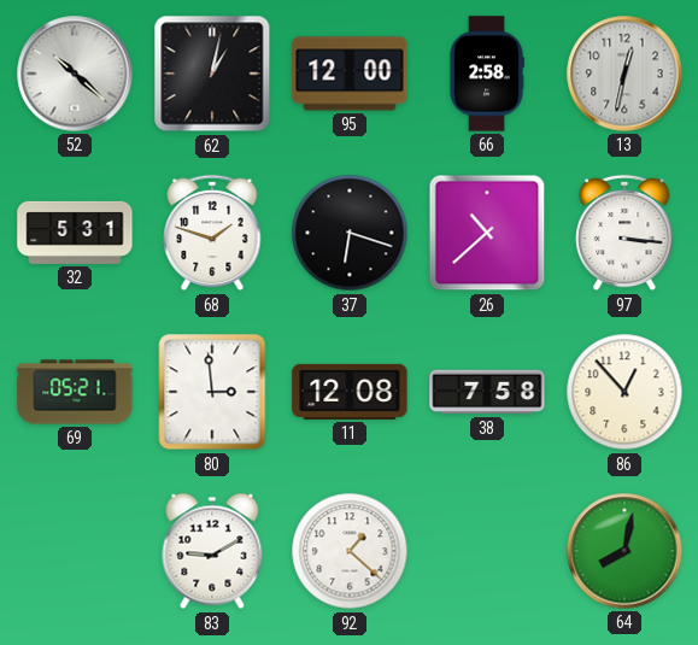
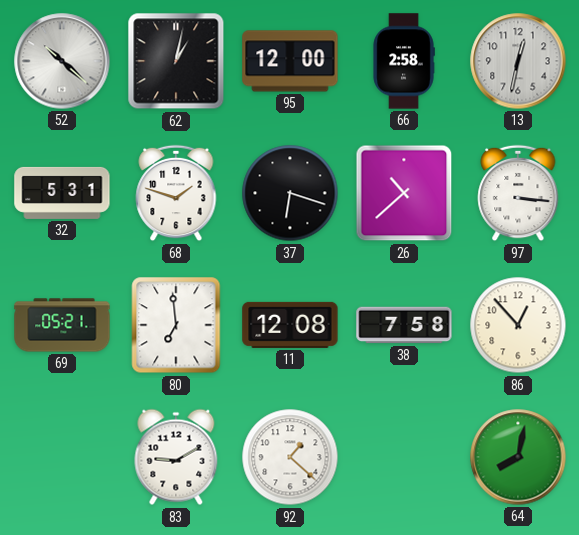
80: 2:59 -> 6:59
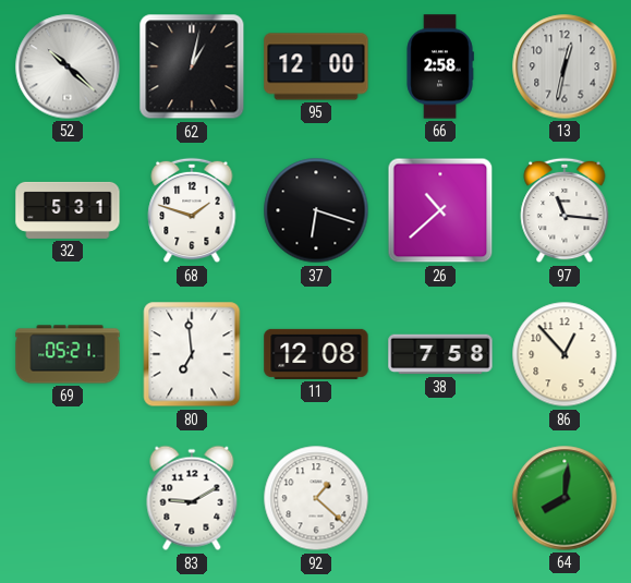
97: 3:16 -> 11:16
64: 8:02 -> 8:01
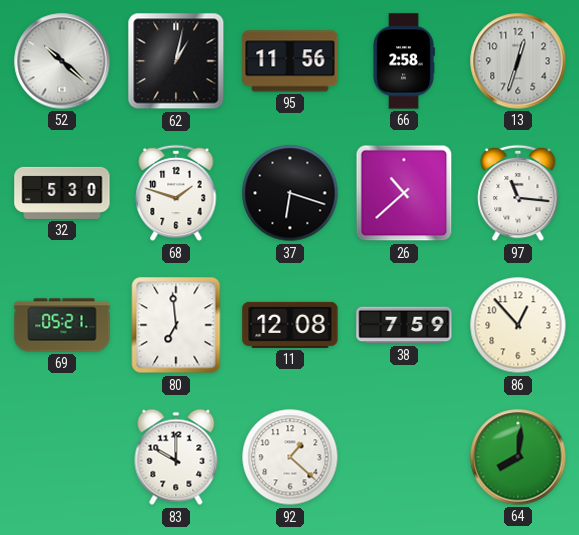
95: 12:00 -> 11:56
13: 12:32 -> 12:33
32: 5:31 -> 5:30
38: 7:58 -> 7:59
83: 9:10 -> 10:00
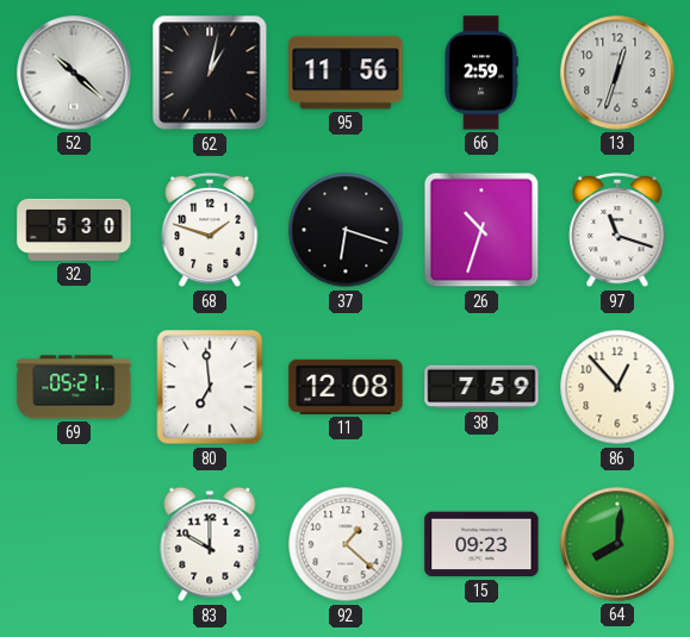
66: 2:58 -> 2:59
26: 10:38 -> 10:33
97: 11:16 -> 11:18
15: none -> 09:23
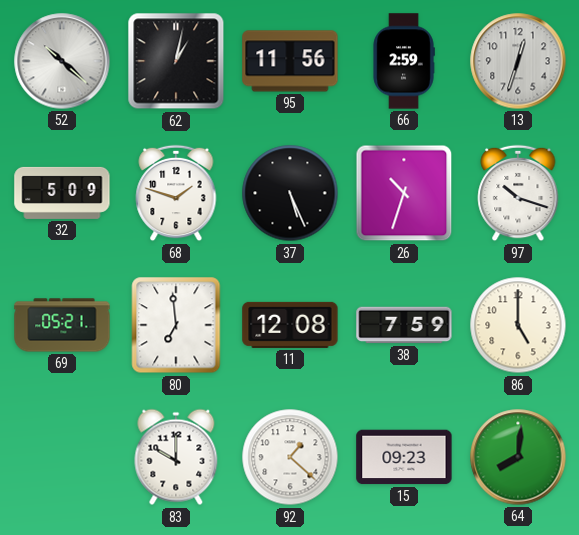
32: 5:30 -> 5:09
37: 6:18 -> 5:26
97: 11:18 -> 10:18
86: 12:53 -> 5:00
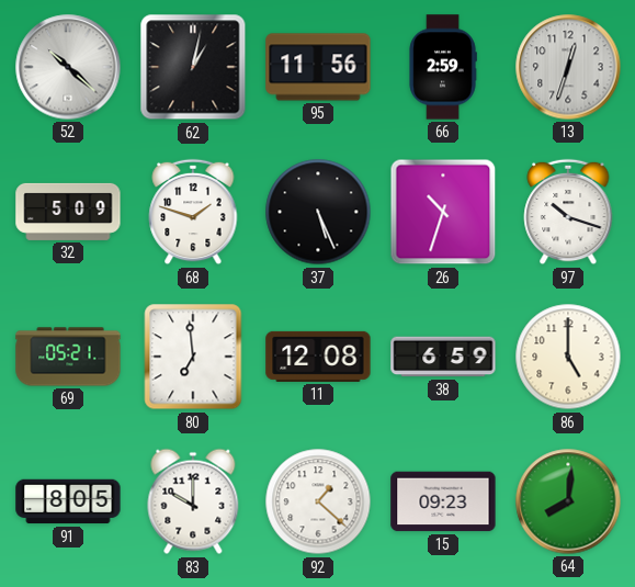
38: 7:59 -> 6:59
91: none -> 8:05
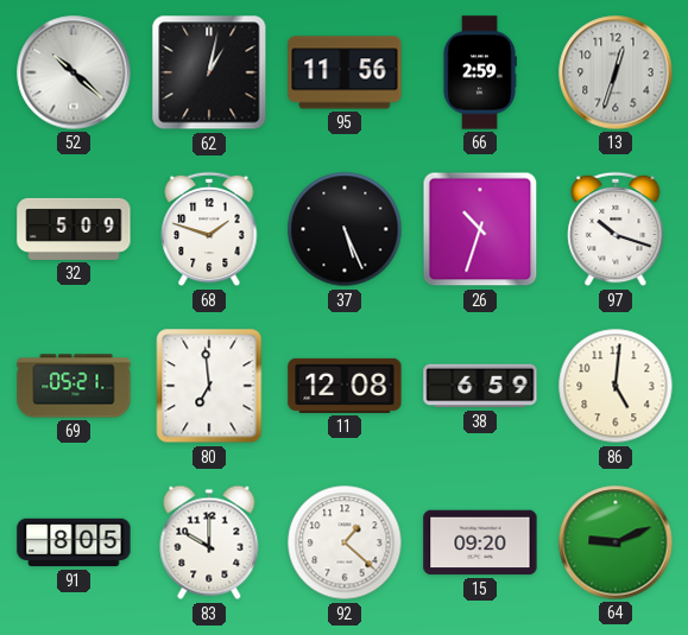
86: 5:00 -> 5:01
15: 09:23 -> 09:20
64: 8:01 -> 9:11
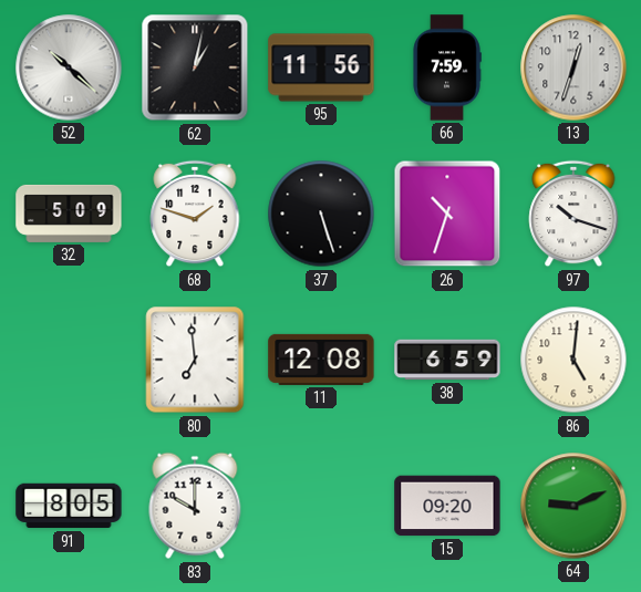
66: 2:59 -> 7:59
37: 5:26 -> 5:27
69: 05:21 -> none
92: 1:22 -> none
